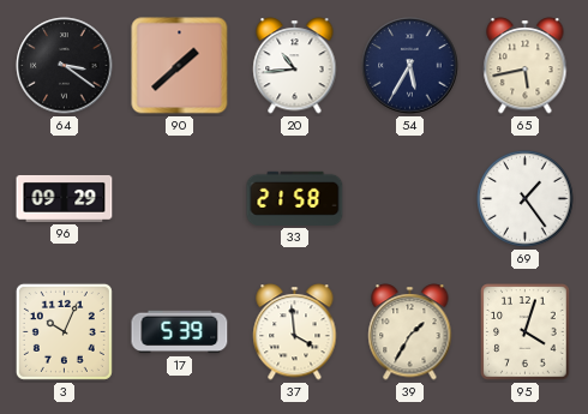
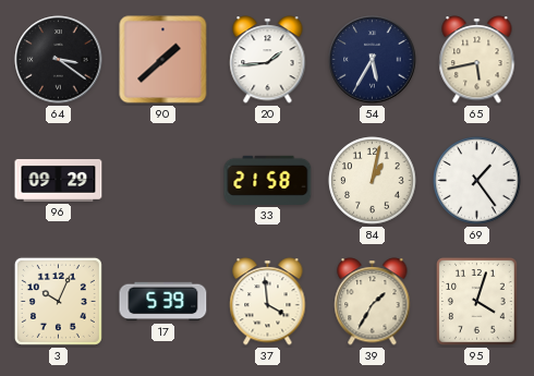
20: 10:44 -> 1:44
84: none -> 1:02
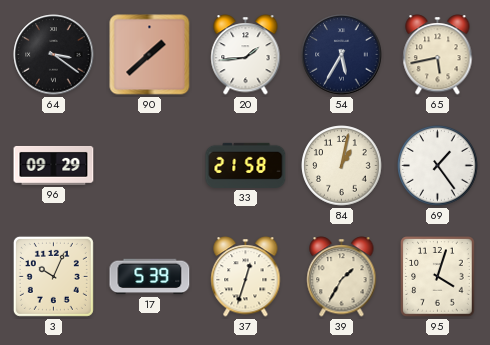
37: 3:59 -> 12:33
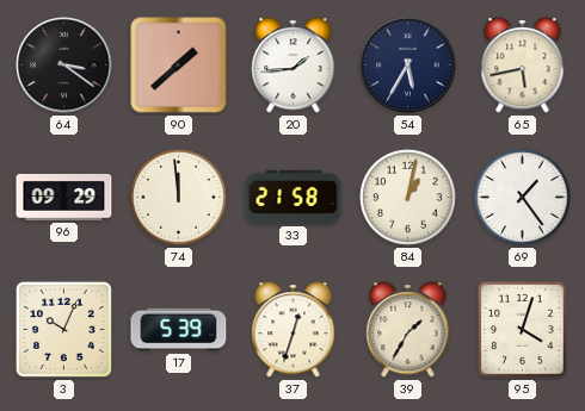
74: none -> 11:59
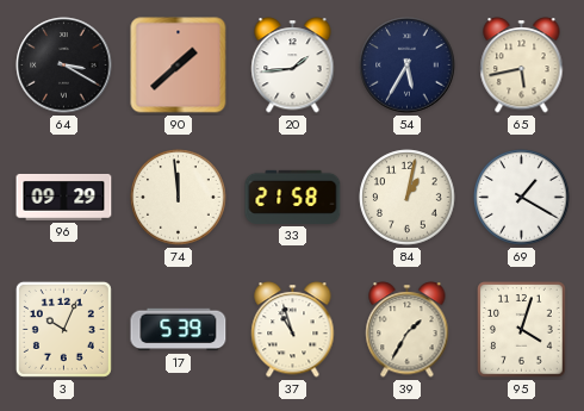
64: 3:21 -> 3:20
69: 1:24 -> 1:20
37: 12:33 -> 10:57
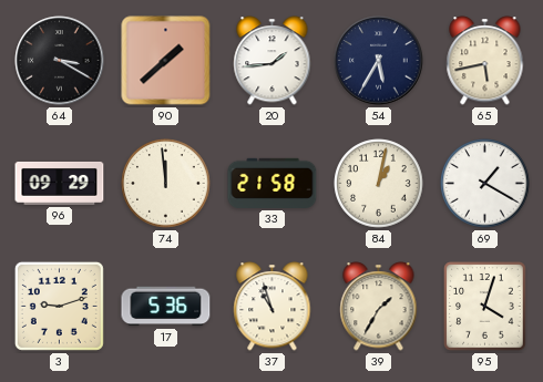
3: 10:04 -> 9:12
17: 5:39 -> 5:36
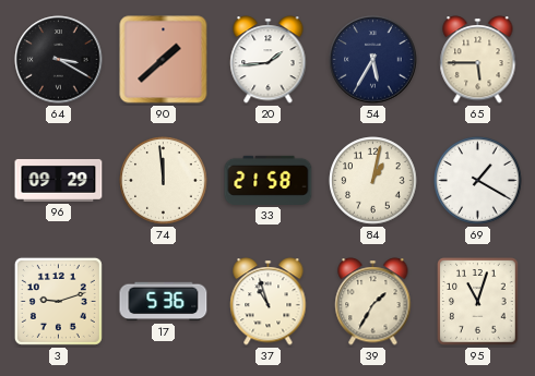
65: 5:43 -> 5:45
95: 4:03 -> 11:03
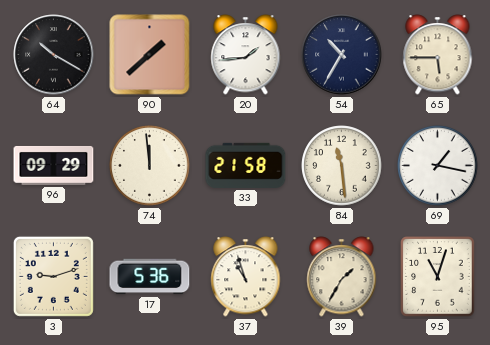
64: 3:20 -> 10:20
54: 5:35 -> 10:35
84: 1:02 -> 11:29
69: 1:20 -> 1:17
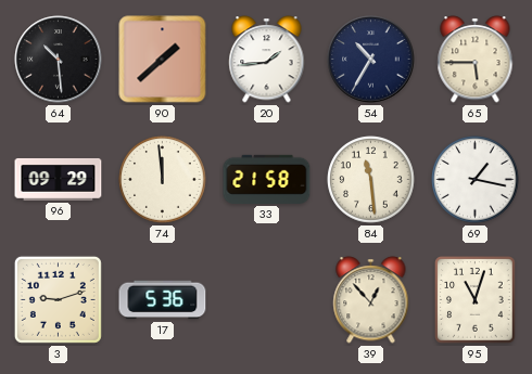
64: 10:20 -> 10:29
37: 10:57 -> none
39: 1:35 -> 12:53
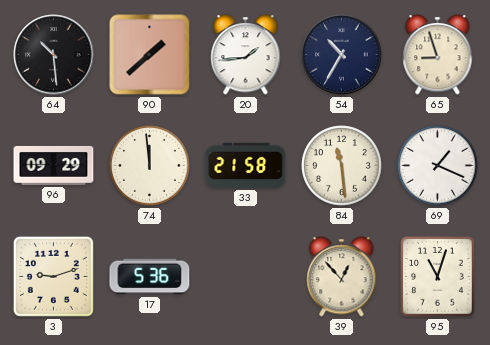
65: 5:45 -> 8:57
69: 1:17 -> 1:19
